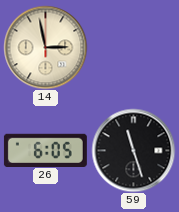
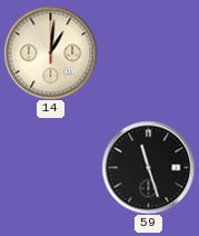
14: 2:58 -> 1:01
26: 6:05 -> none
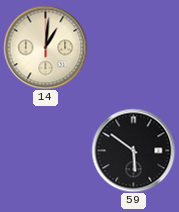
59: 11:27 -> 5:51
